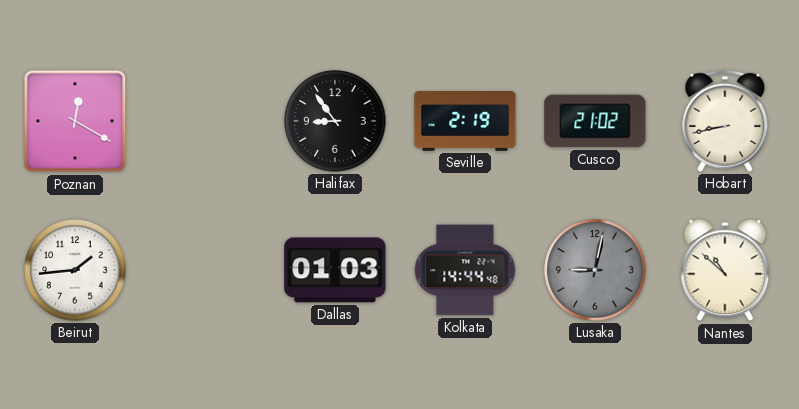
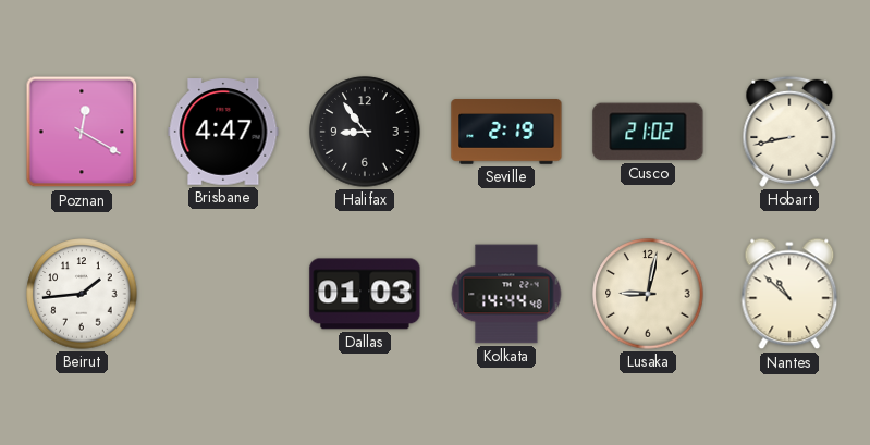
Brisbane: none -> 4:47
Lusaka dial: grey -> cream
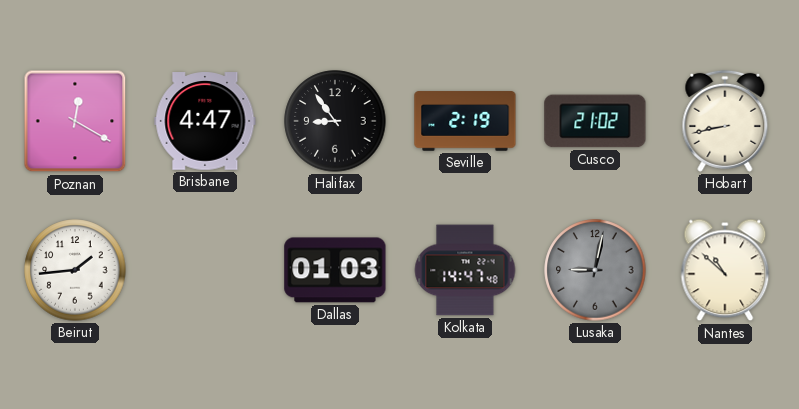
Kolkata: 14:44 -> 14:47
Lusaka dial: cream -> grey
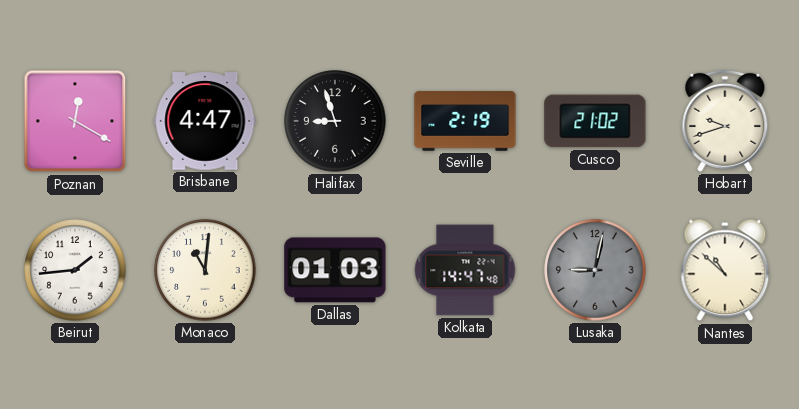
Halifax: 8:54 -> 8:57
Hobart: 8:43 -> 9:42
Monaco: none -> 11:01
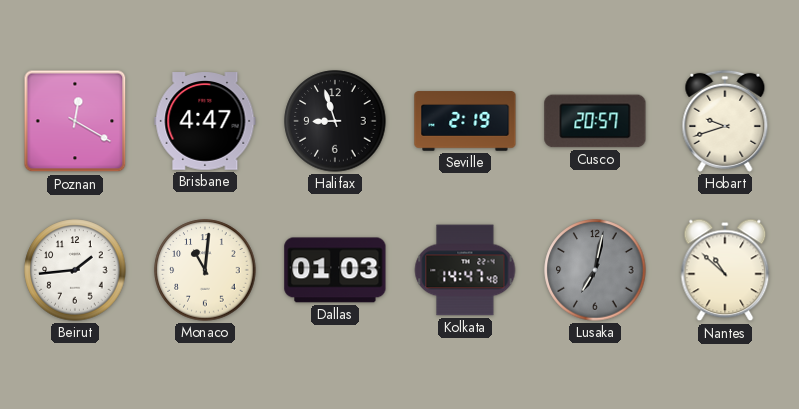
Cusco: 21:02 -> 20:57
Lusaka: 9:02 -> 7:02
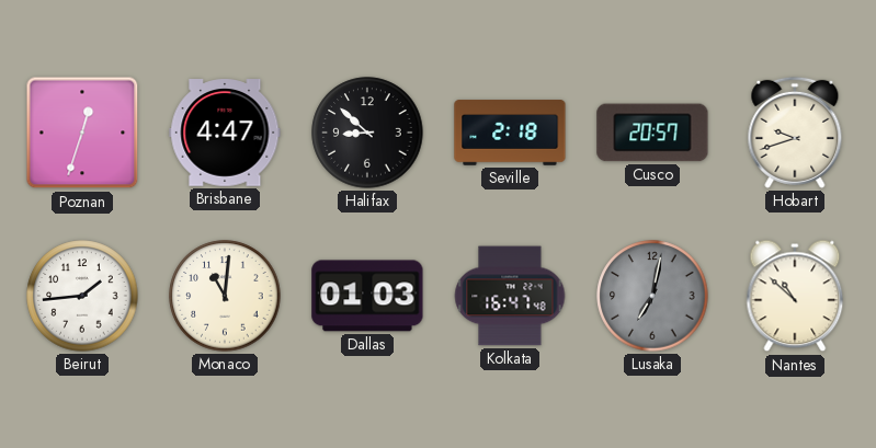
Poznan: 12:20 -> 12:33
Halifax: 8:57 -> 8:52
Seville: 2:19 -> 2:18
Kolkata: 14:47 -> 16:47
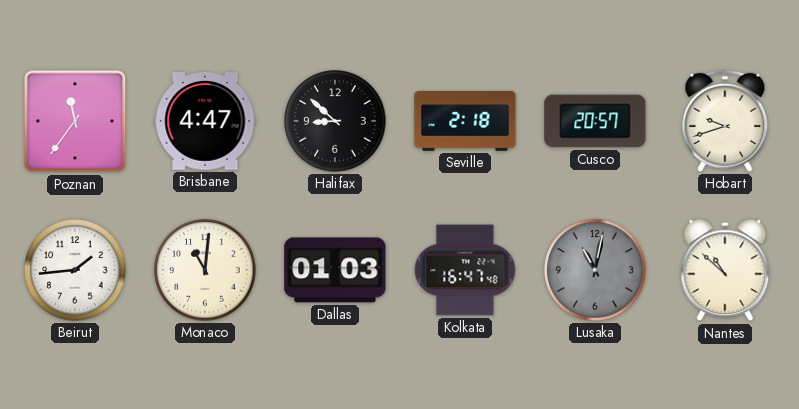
Poznan: 12:33 -> 11:36
Lusaka: 7:02 -> 11:02
